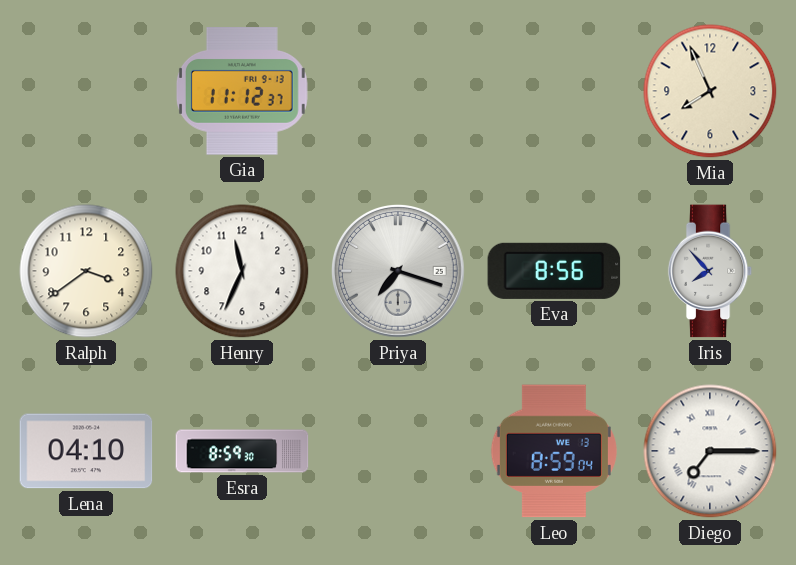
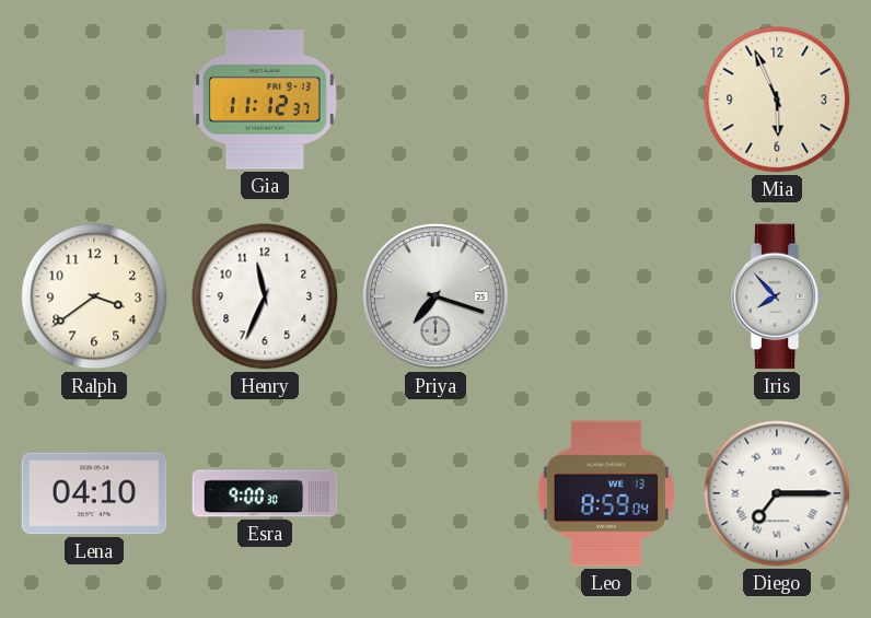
Mia: 7:56 -> 5:56
Eva: 8:56 -> none
Esra: 8:59 -> 9:00
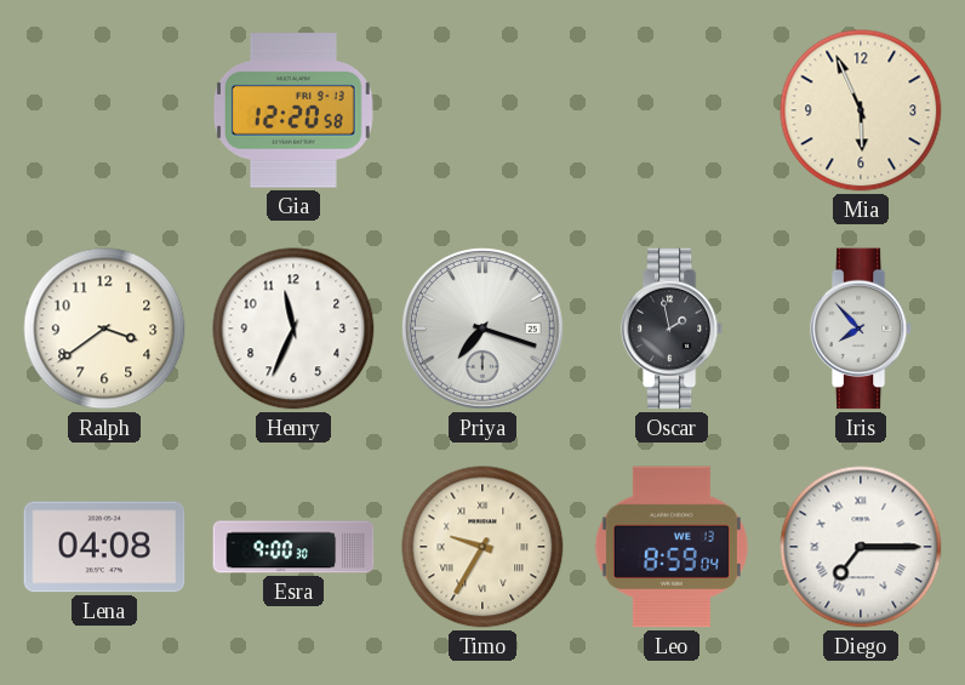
Gia: 11:12 -> 12:20
Oscar: none -> 1:58
Lena: 04:10 -> 04:08
Timo: none -> 9:35
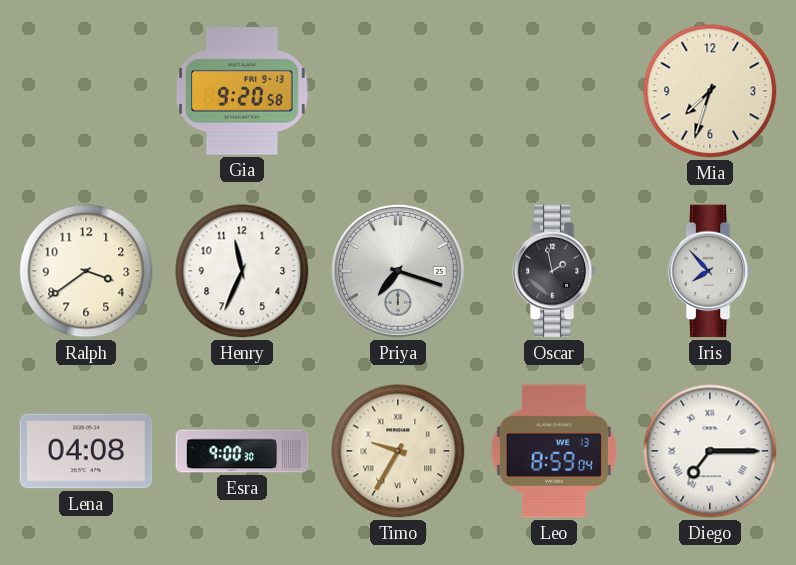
Gia: 12:20 -> 9:20
Mia: 5:56 -> 7:33
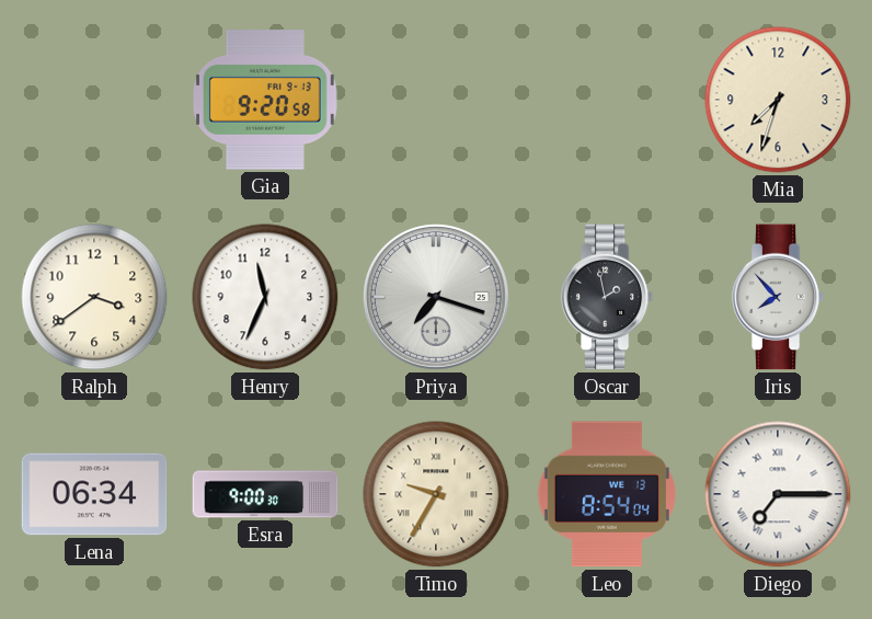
Lena: 04:08 -> 06:34
Leo: 8:59 -> 8:54
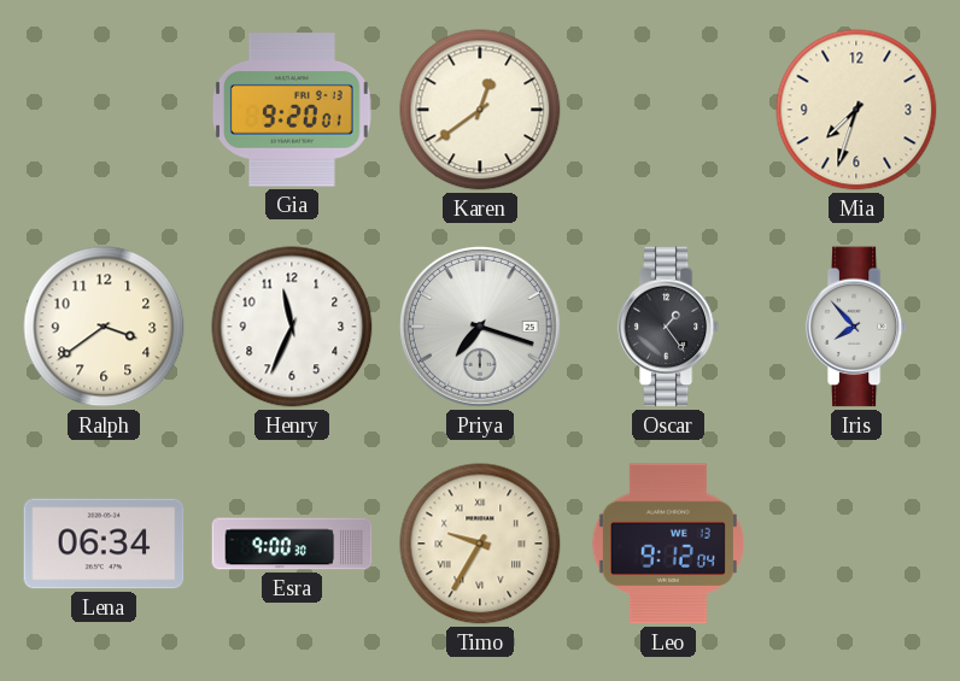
Gia: 9:20:58 -> 9:20:01
Karen: none -> 12:39
Oscar: 1:58 -> 1:24
Leo: 8:54 -> 9:12
Diego: 7:15 -> none
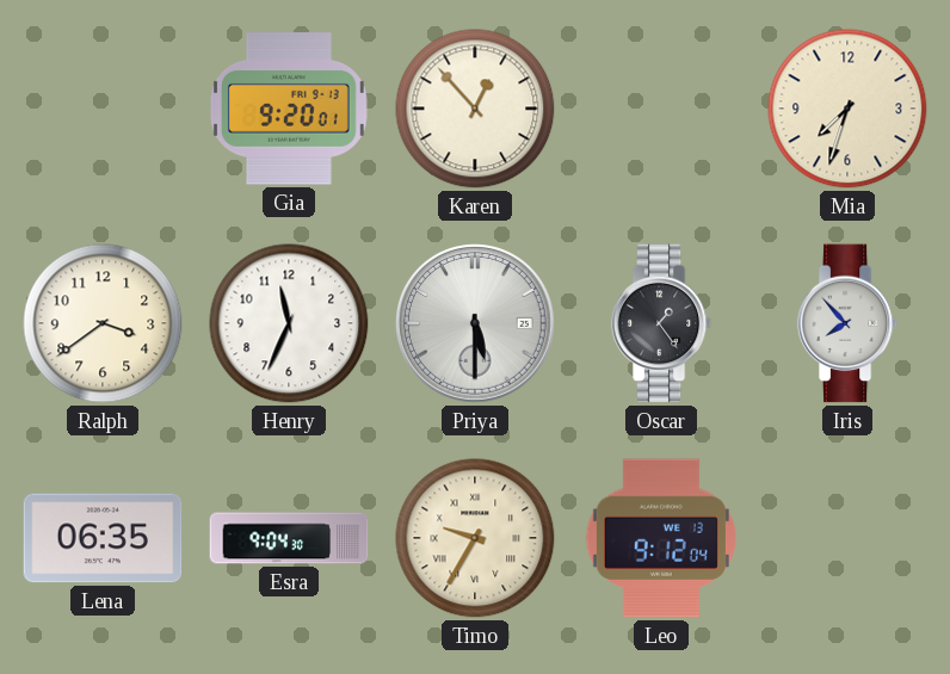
Karen: 12:39 -> 12:53
Priya: 7:18 -> 5:30
Lena: 06:34 -> 06:35
Esra: 9:00 -> 9:04
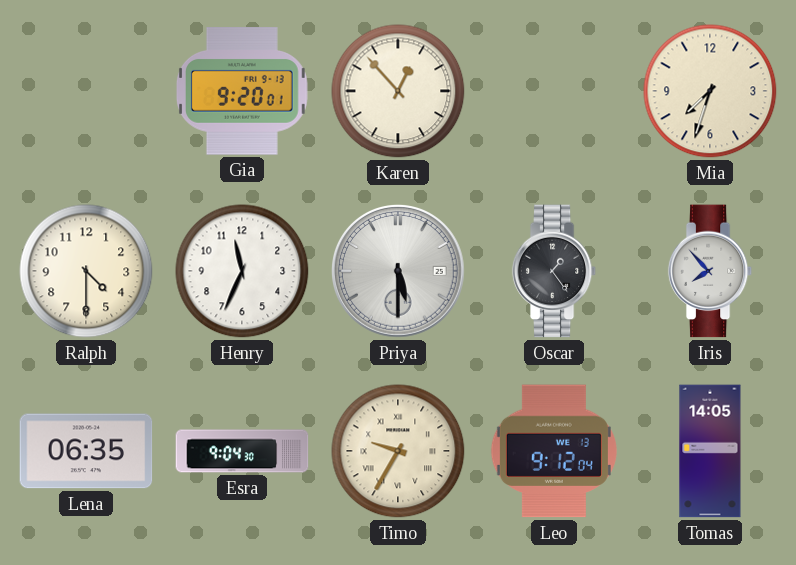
Ralph: 3:39 -> 4:30
Tomas: none -> 14:05
